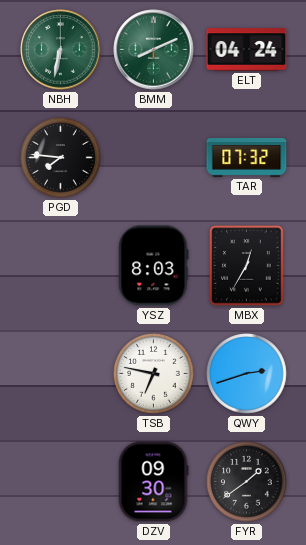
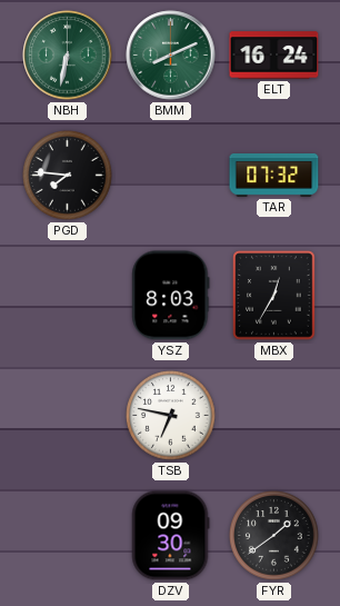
ELT: 04:24 -> 16:24
QWY: 2:42 -> none
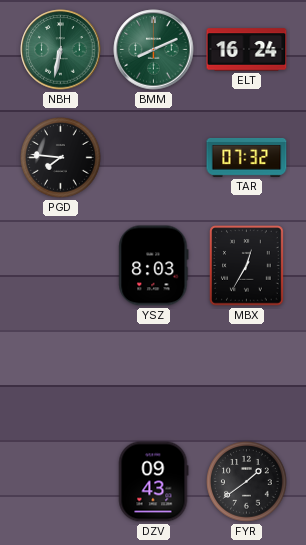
TSB: 6:47 -> none
DZV: 09:30 -> 09:43
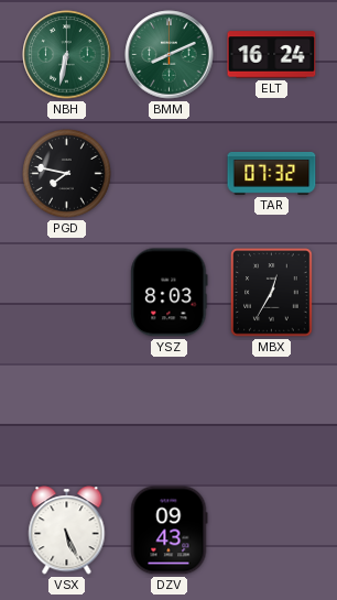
PGD: 7:46 -> 7:47
VSX: none -> 5:26
FYR: 1:39 -> none
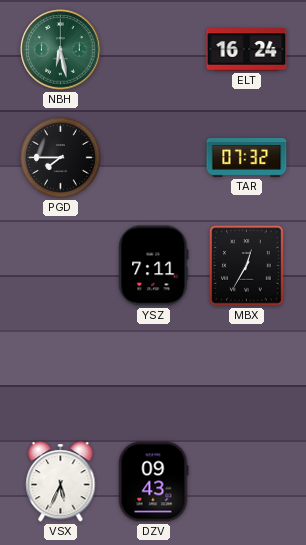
NBH: 6:32 -> 6:28
BMM: 8:11 -> none
PGD: 7:47 -> 7:45
YSZ: 8:03 -> 7:11
VSX: 5:26 -> 5:34
